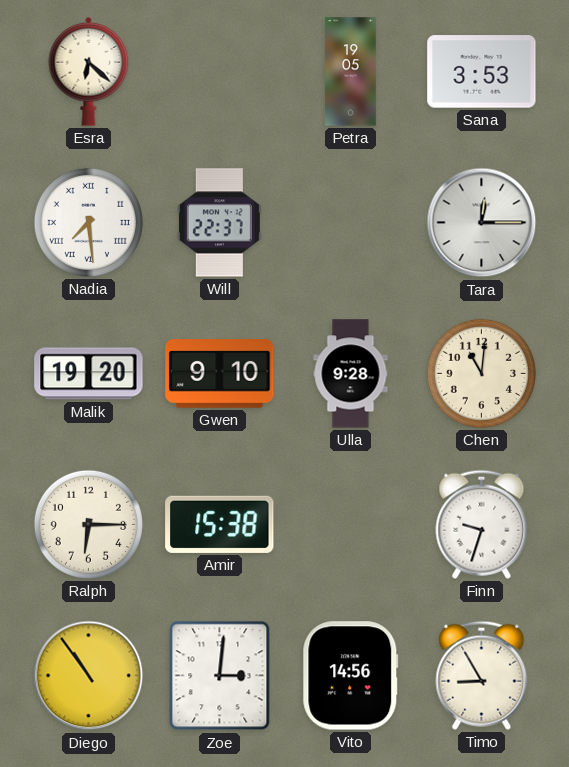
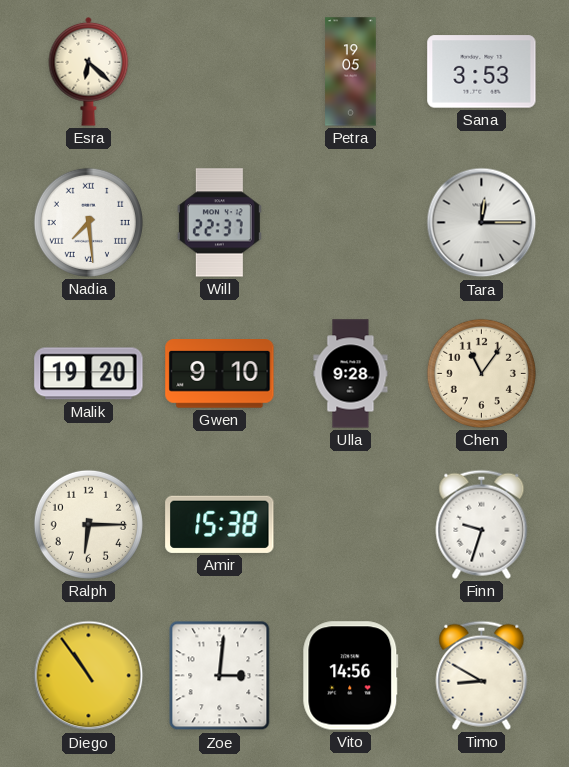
Chen: 11:01 -> 11:06
Timo: 8:55 -> 8:50
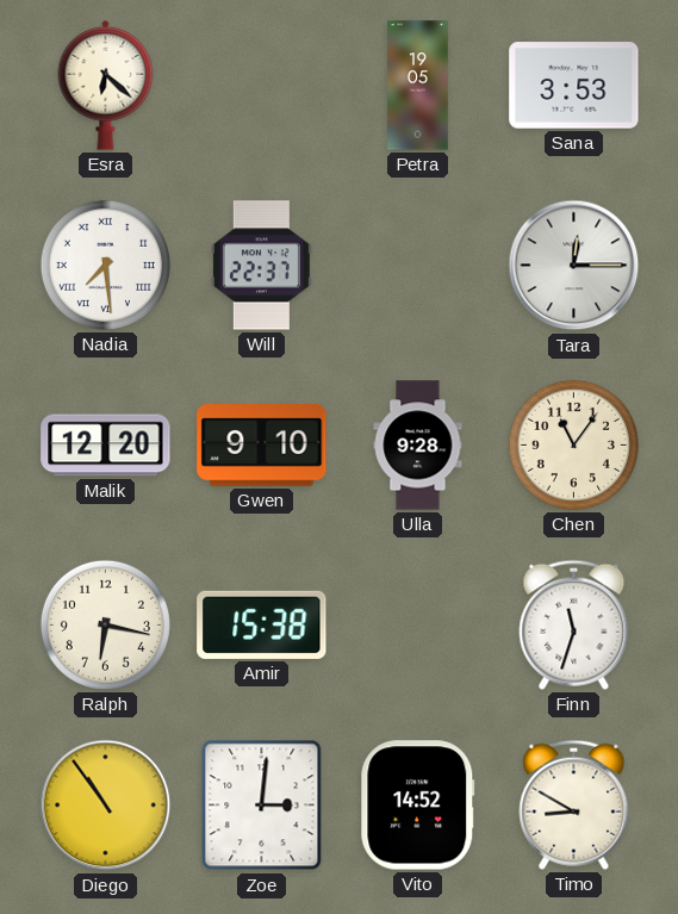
Malik: 19:20 -> 12:20
Ralph: 6:15 -> 6:17
Finn: 9:33 -> 11:33
Vito: 14:56 -> 14:52
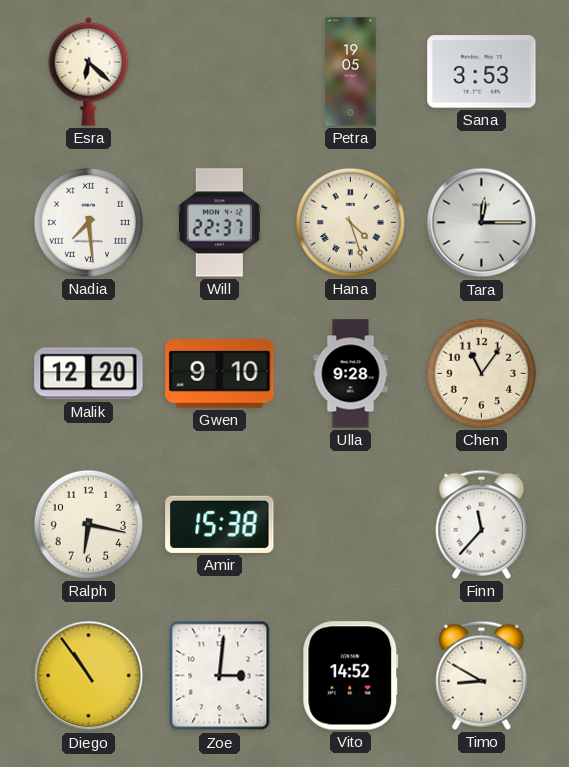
Hana: none -> 4:27
Finn: 11:33 -> 11:37
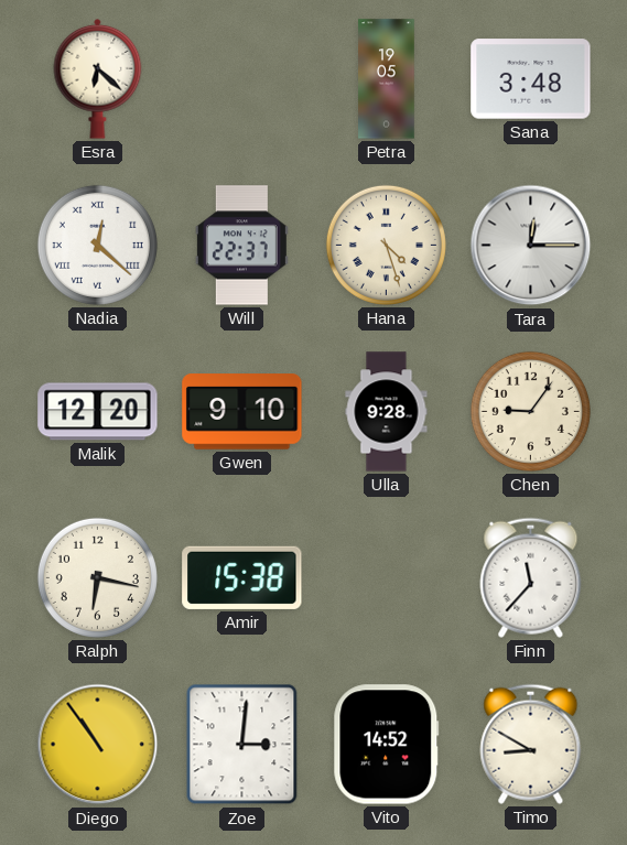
Sana: 3:53 -> 3:48
Nadia: 7:29 -> 12:22
Chen: 11:06 -> 9:06
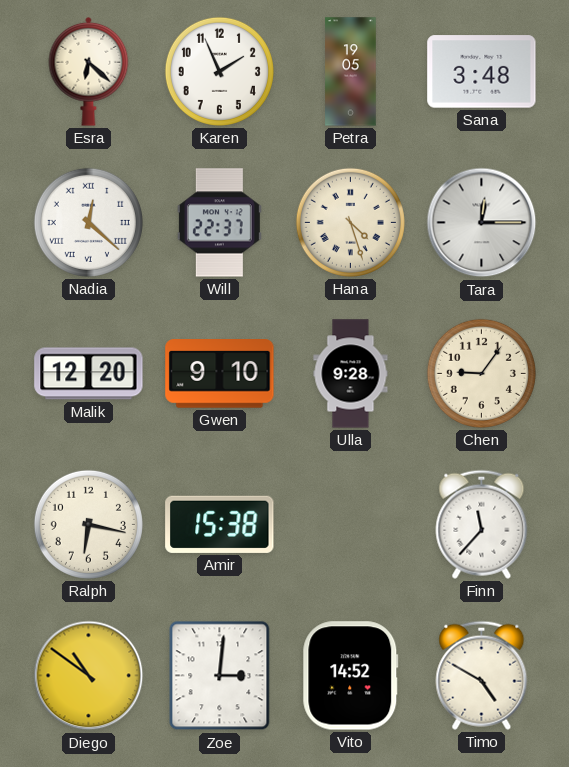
Karen: none -> 1:56
Diego: 10:54 -> 10:51
Timo: 8:50 -> 4:50
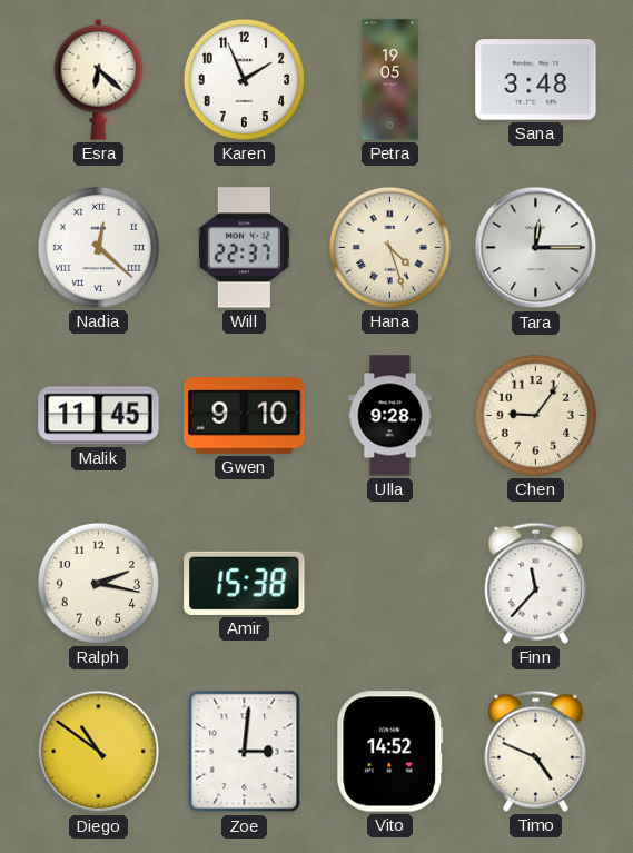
Malik: 12:20 -> 11:45
Ralph: 6:17 -> 2:17
Timo: 4:50 -> 4:49
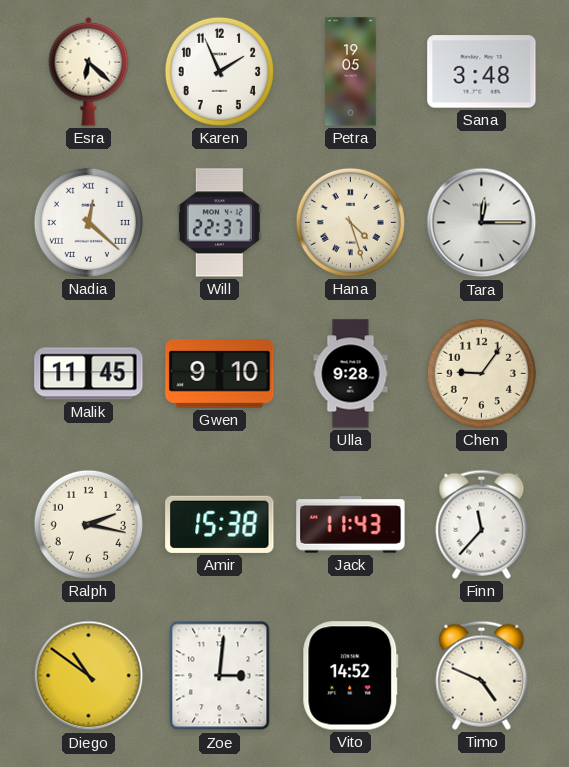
Jack: none -> 11:43
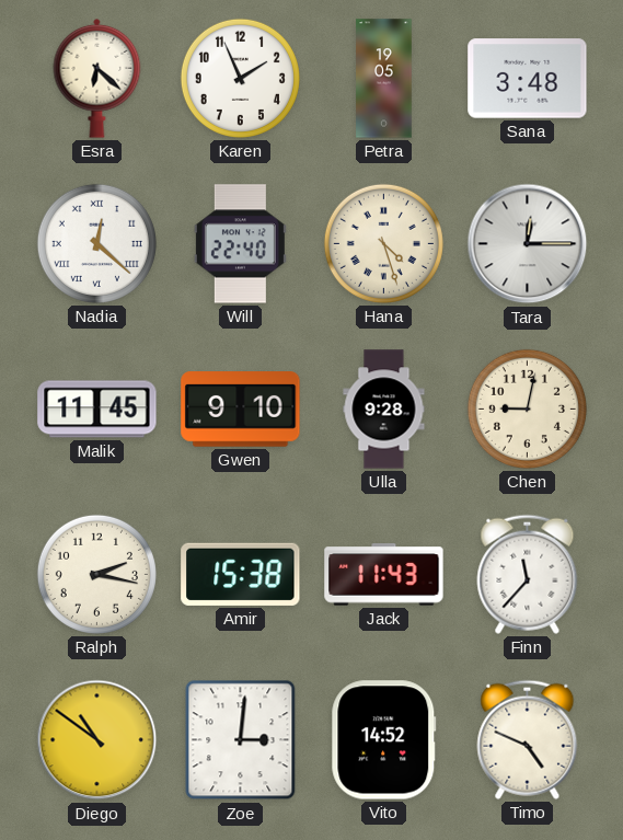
Will: 22:37 -> 22:40
Chen: 9:06 -> 9:02
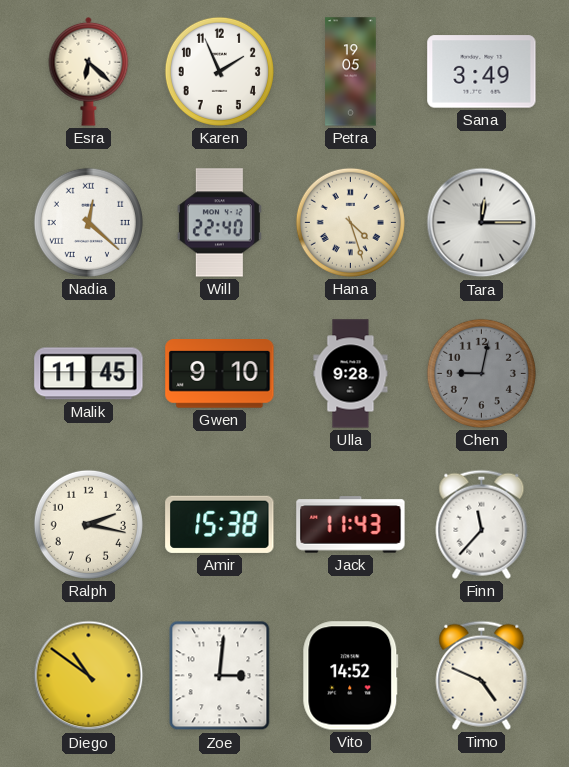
Sana: 3:48 -> 3:49
Chen dial: cream -> grey
